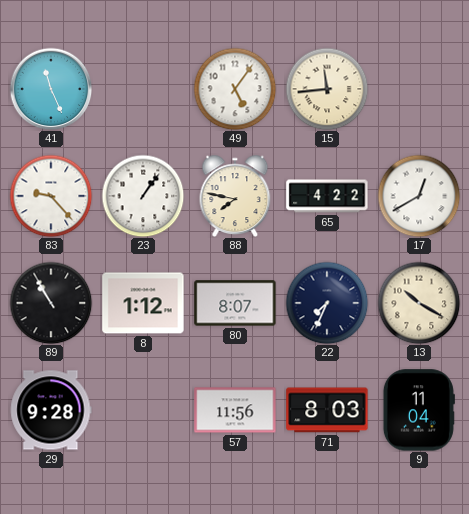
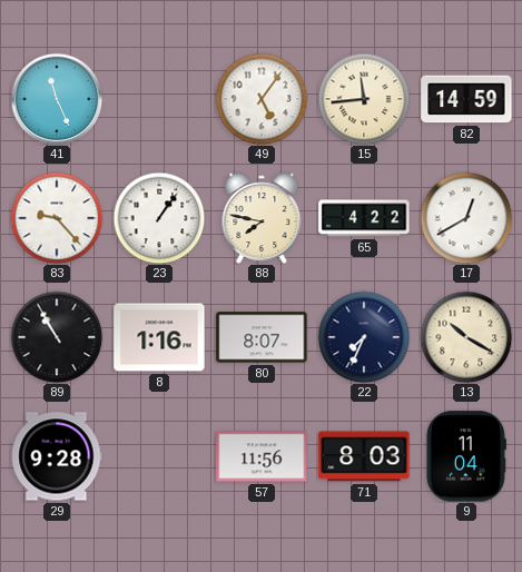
82: none -> 14:59
8: 1:12 -> 1:16
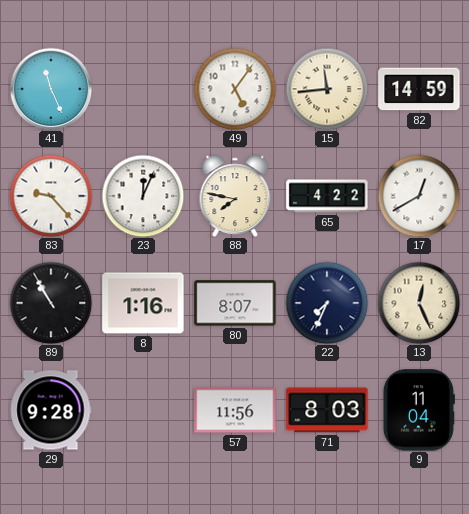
23: 1:06 -> 12:04
13: 10:20 -> 12:26
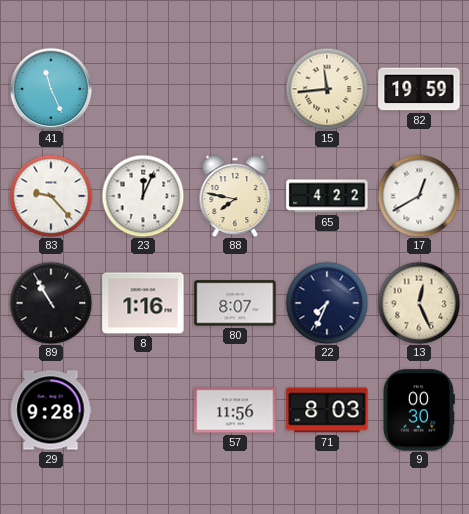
49: 5:06 -> none
82: 14:59 -> 19:59
9: 11:04 -> 00:30
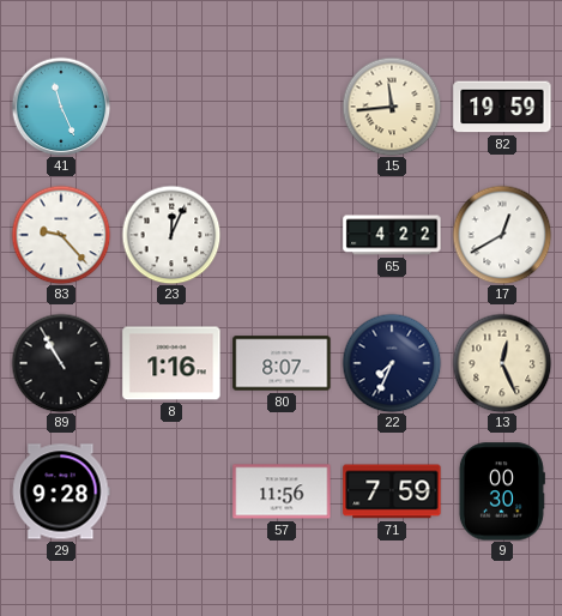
88: 7:47 -> none
71: 8:03 -> 7:59
